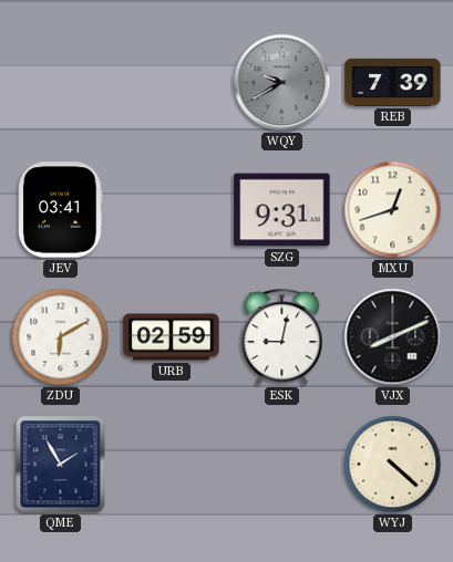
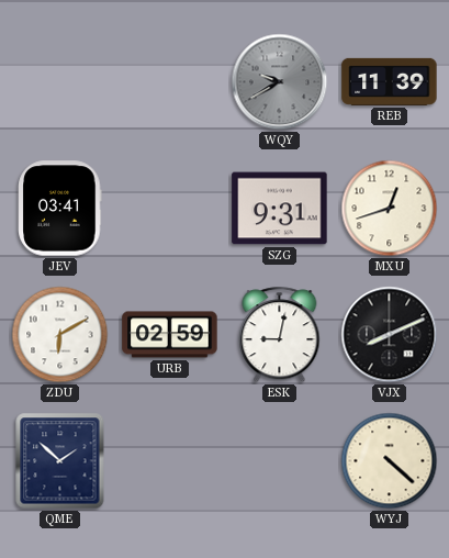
REB: 7:39 -> 11:39
QME: 1:55 -> 1:52
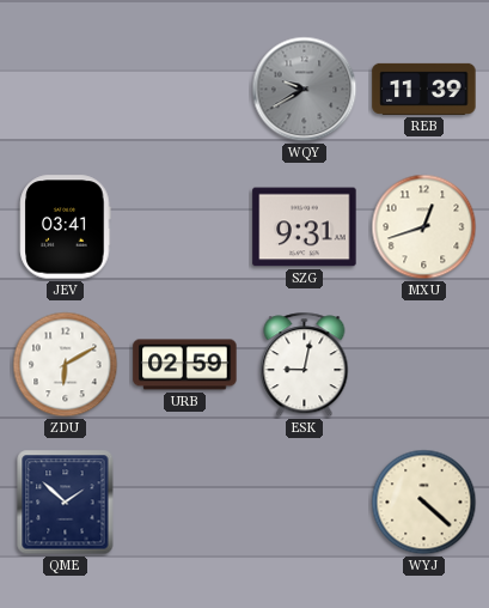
VJX: 8:11 -> none
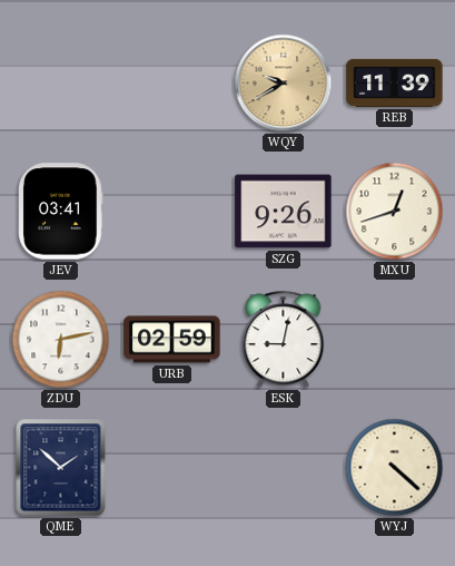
WQY dial: grey -> champagne
SZG: 9:31 -> 9:26
ZDU: 6:10 -> 6:13
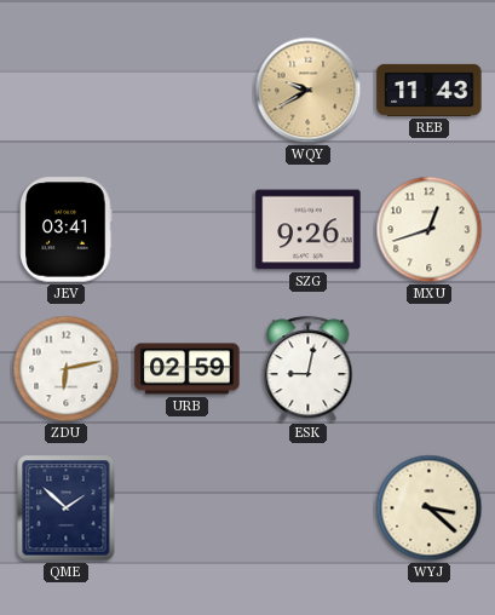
REB: 11:39 -> 11:43
WYJ: 4:22 -> 3:22
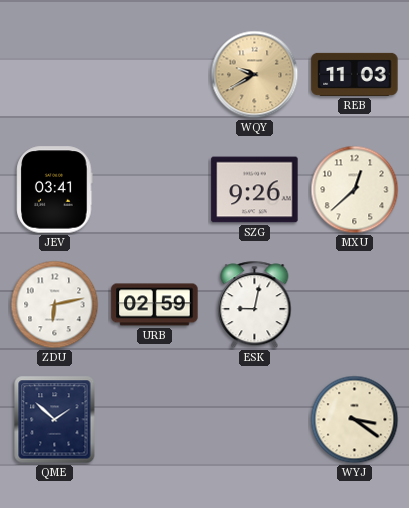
REB: 11:43 -> 11:03
MXU: 12:42 -> 12:38
WYJ: 3:22 -> 3:21
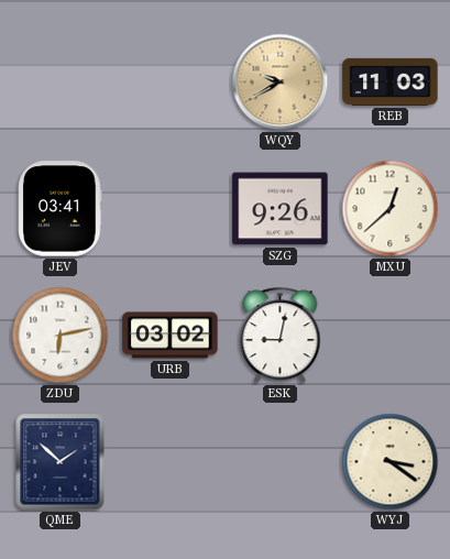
URB: 02:59 -> 03:02
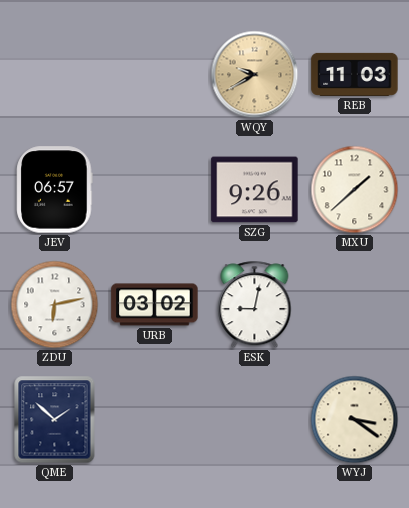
JEV: 03:41 -> 06:57
MXU: 12:38 -> 1:38
